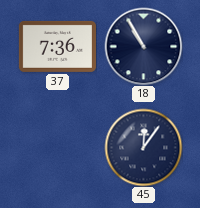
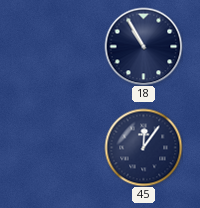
37: 7:36 -> none
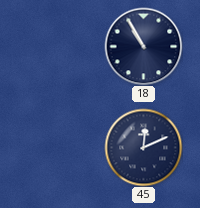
45: 12:06 -> 12:11
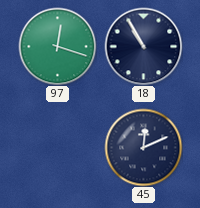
97: none -> 12:18
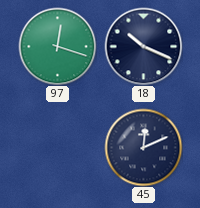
18: 10:55 -> 10:19
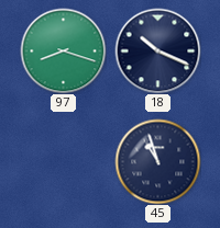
97: 12:18 -> 8:18
45: 12:11 -> 10:57
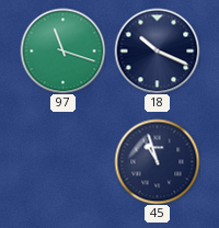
97: 8:18 -> 11:18
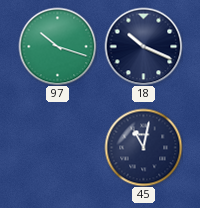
97: 11:18 -> 10:18
45: 10:57 -> 11:02
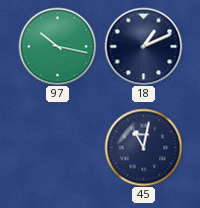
97: 10:18 -> 10:17
18: 10:19 -> 1:11
